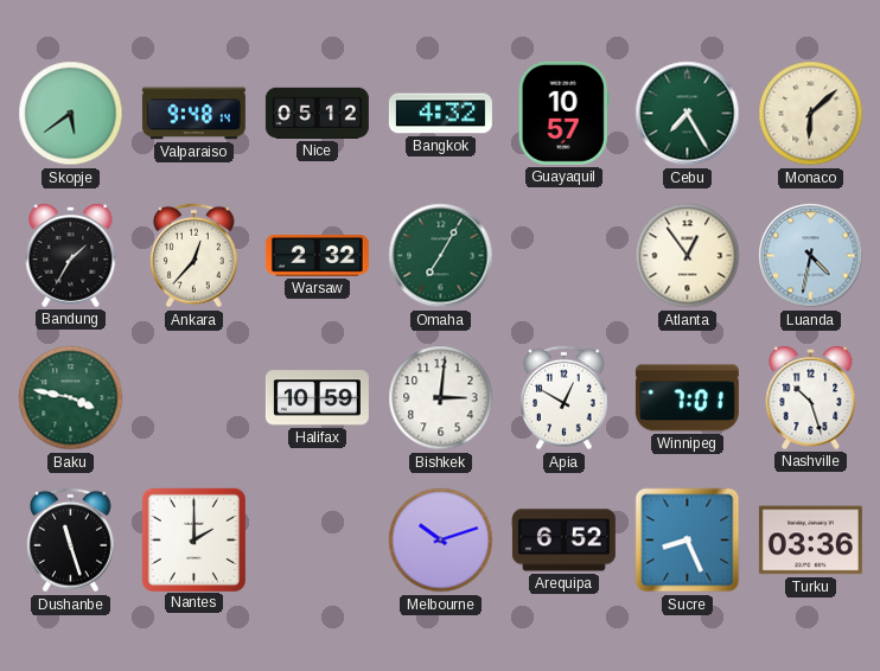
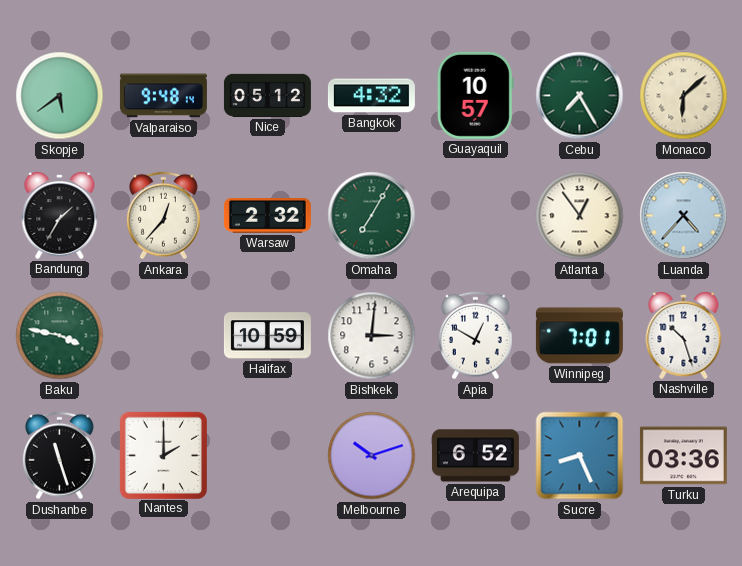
Luanda: 4:32 -> 4:37
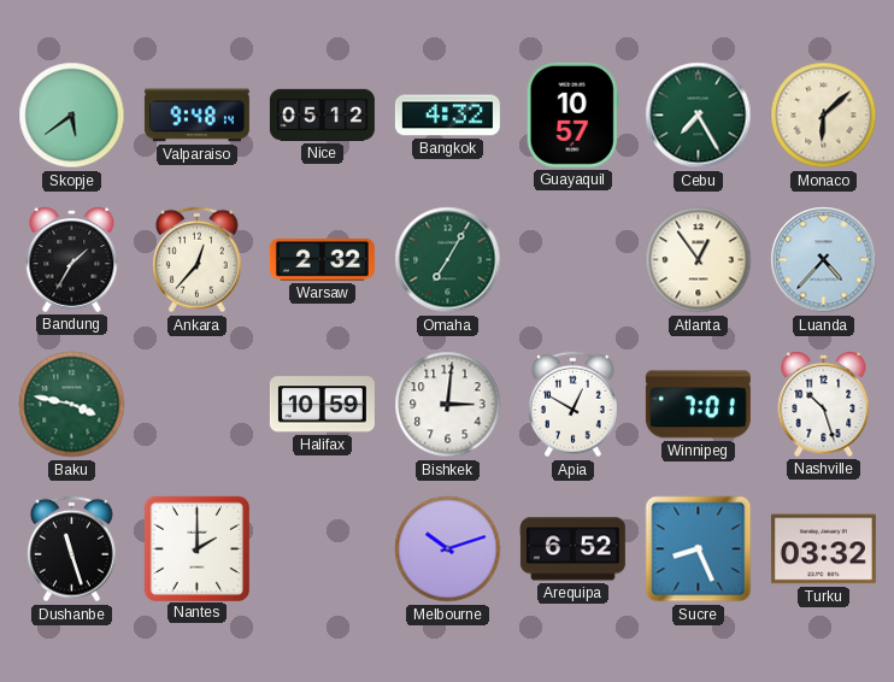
Turku: 03:36 -> 03:32
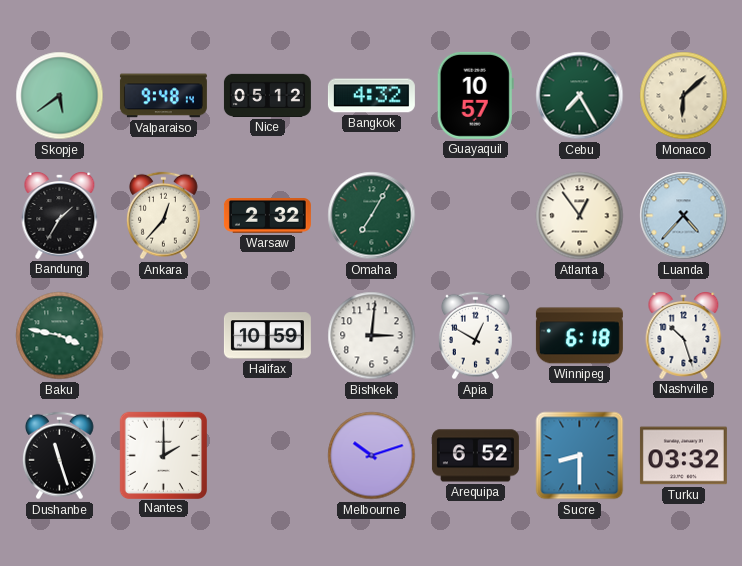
Winnipeg: 7:01 -> 6:18
Sucre: 8:26 -> 8:30
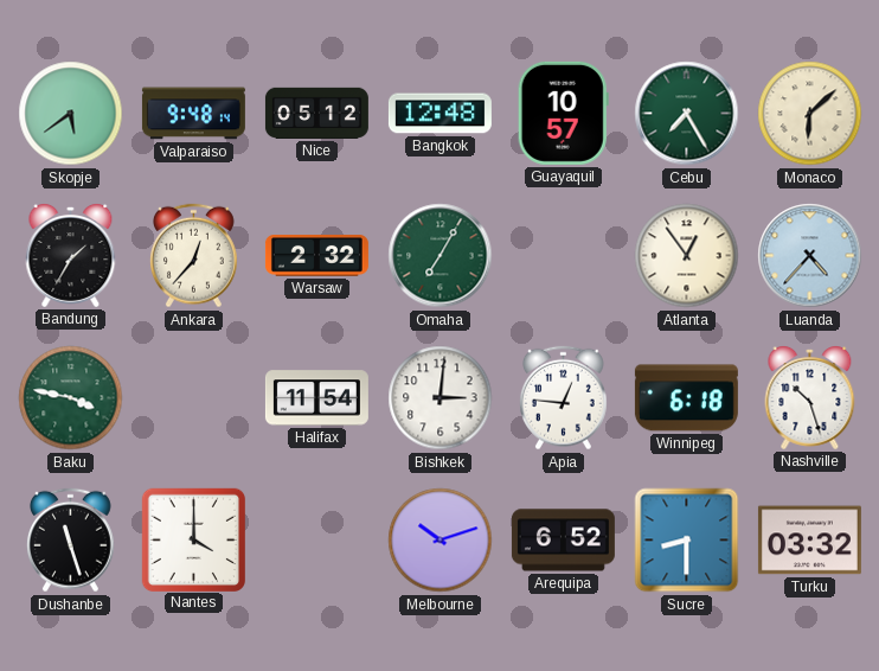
Bangkok: 4:32 -> 12:48
Halifax: 10:59 -> 11:54
Apia: 12:50 -> 12:46
Nantes: 2:00 -> 4:00
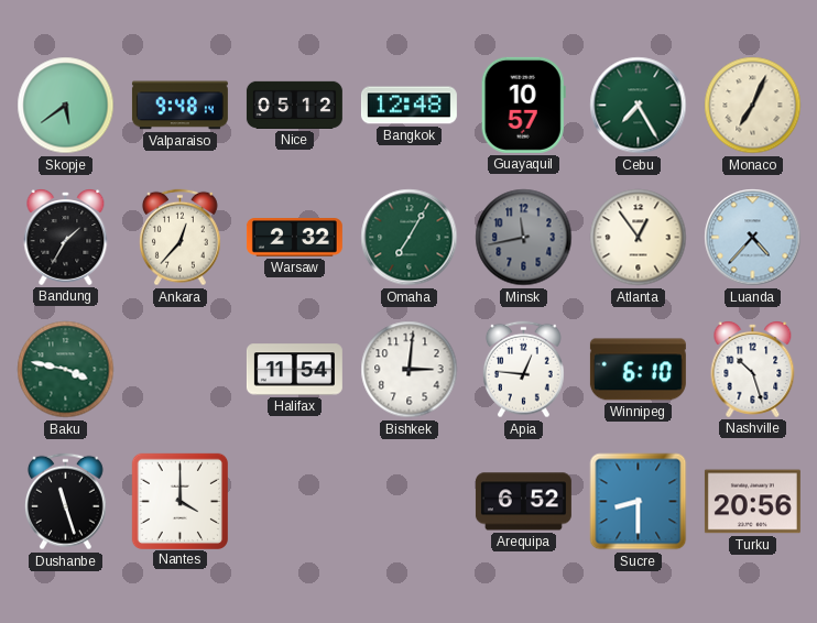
Monaco: 6:08 -> 7:04
Minsk: none -> 11:43
Winnipeg: 6:18 -> 6:10
Melbourne: 10:12 -> none
Turku: 03:32 -> 20:56
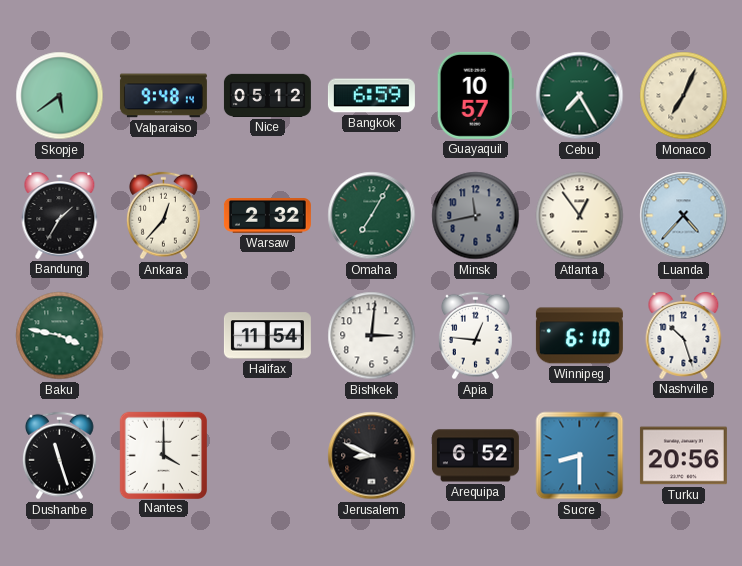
Bangkok: 12:48 -> 6:59
Jerusalem: none -> 8:49
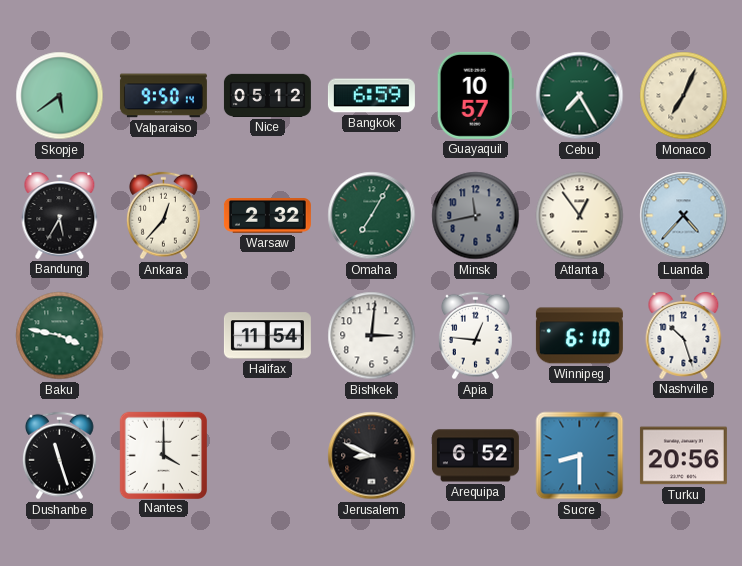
Valparaiso: 9:48 -> 9:50
Bandung: 1:35 -> 5:35
